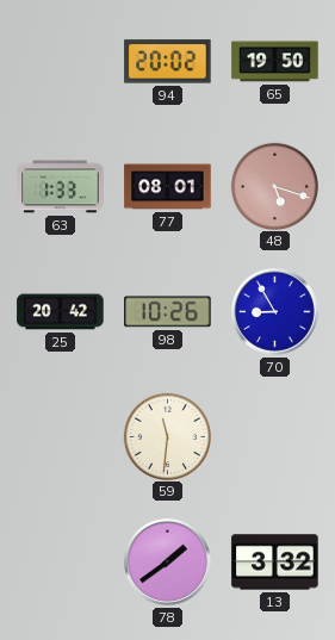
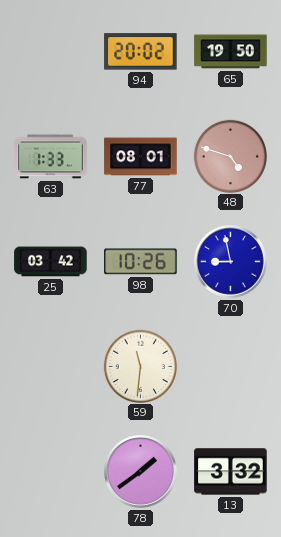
48: 5:18 -> 4:48
25: 20:42 -> 03:42
70: 8:55 -> 8:58
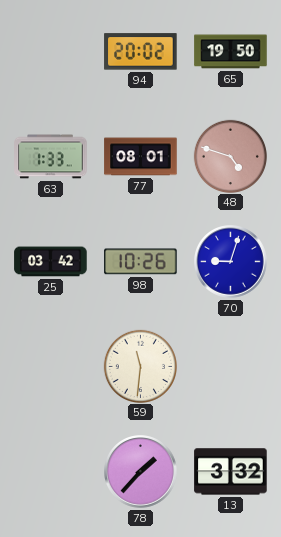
70: 8:58 -> 9:03
78: 1:39 -> 1:37
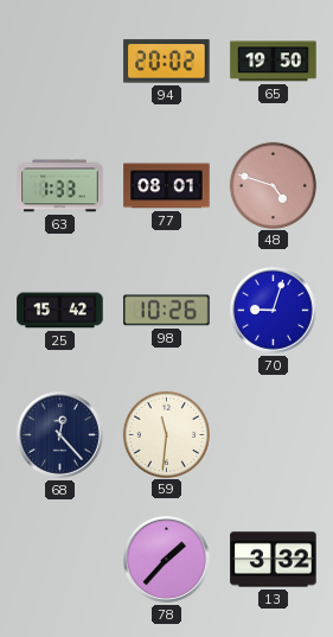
25: 03:42 -> 15:42
68: none -> 12:23
